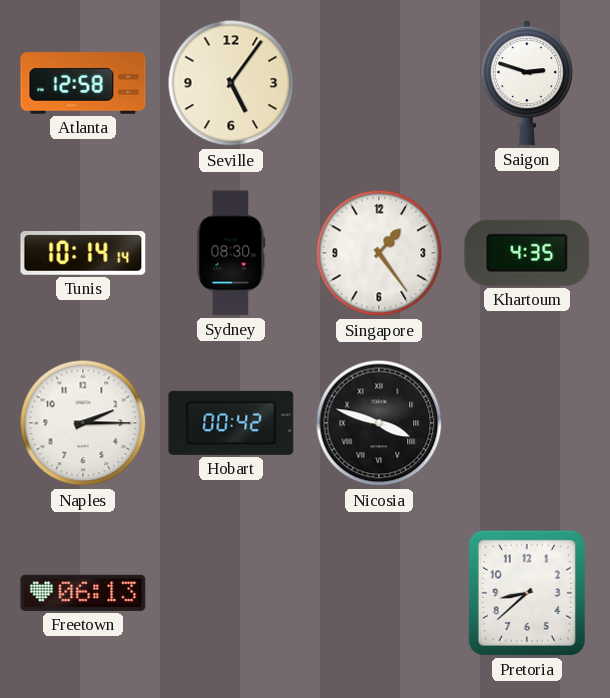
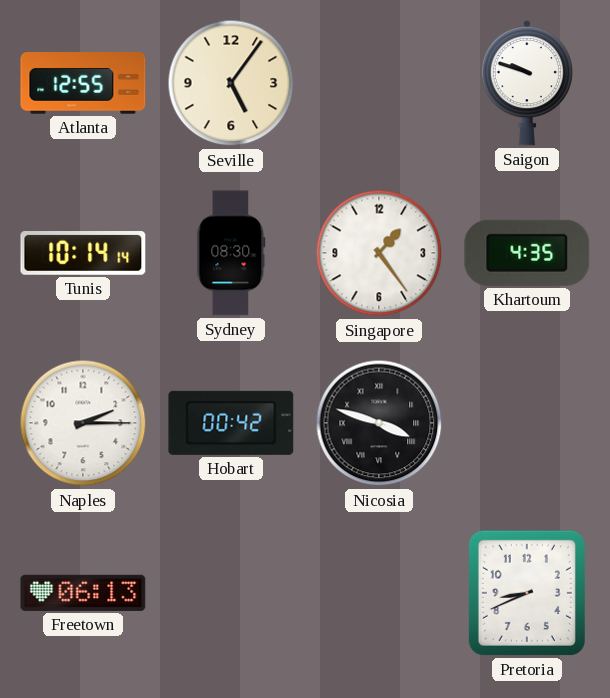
Atlanta: 12:58 -> 12:55
Saigon: 2:48 -> 9:48
Pretoria: 8:38 -> 8:41
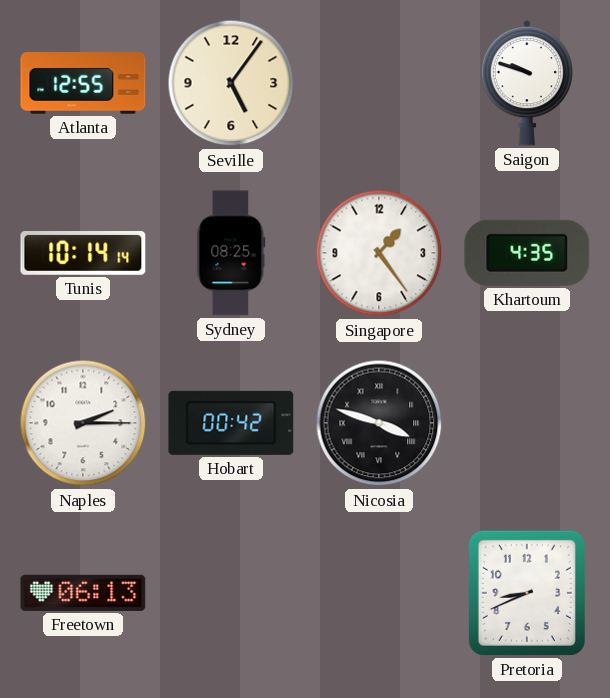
Sydney: 08:30 -> 08:25
